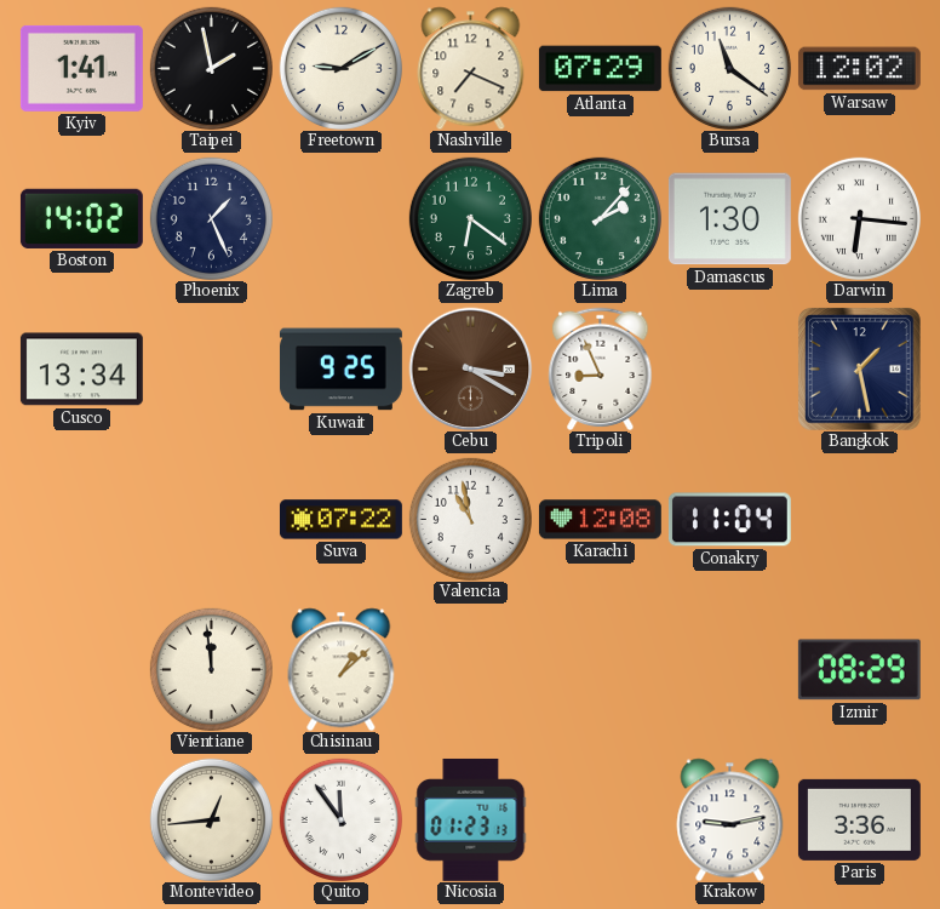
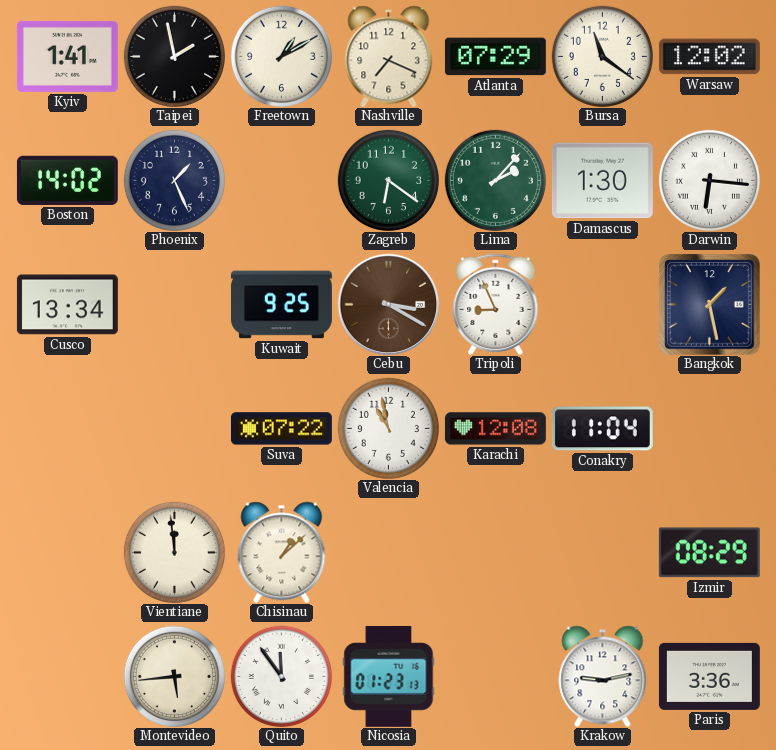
Freetown: 9:10 -> 1:10
Montevideo: 12:44 -> 5:44
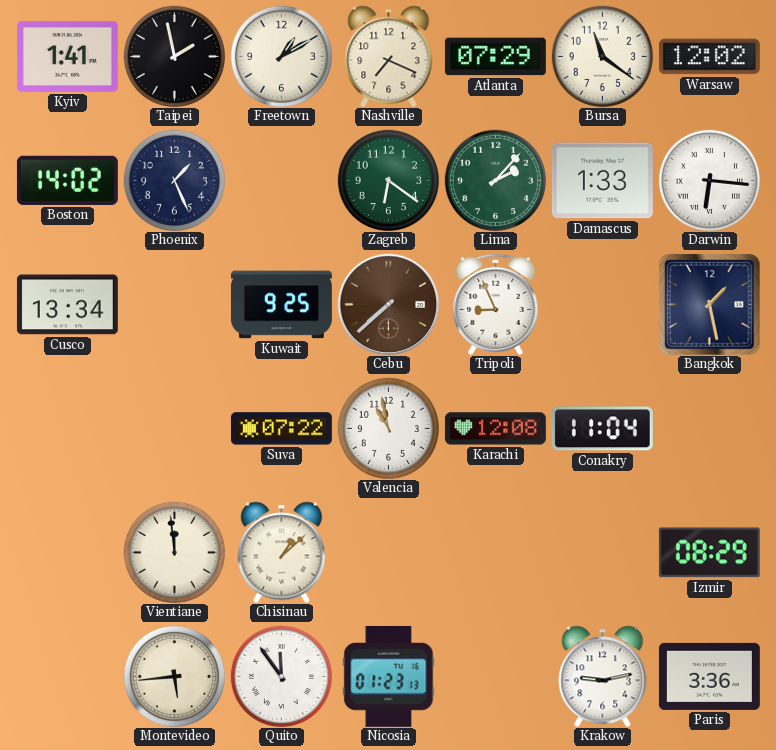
Damascus: 1:30 -> 1:33
Cebu: 3:20 -> 7:38
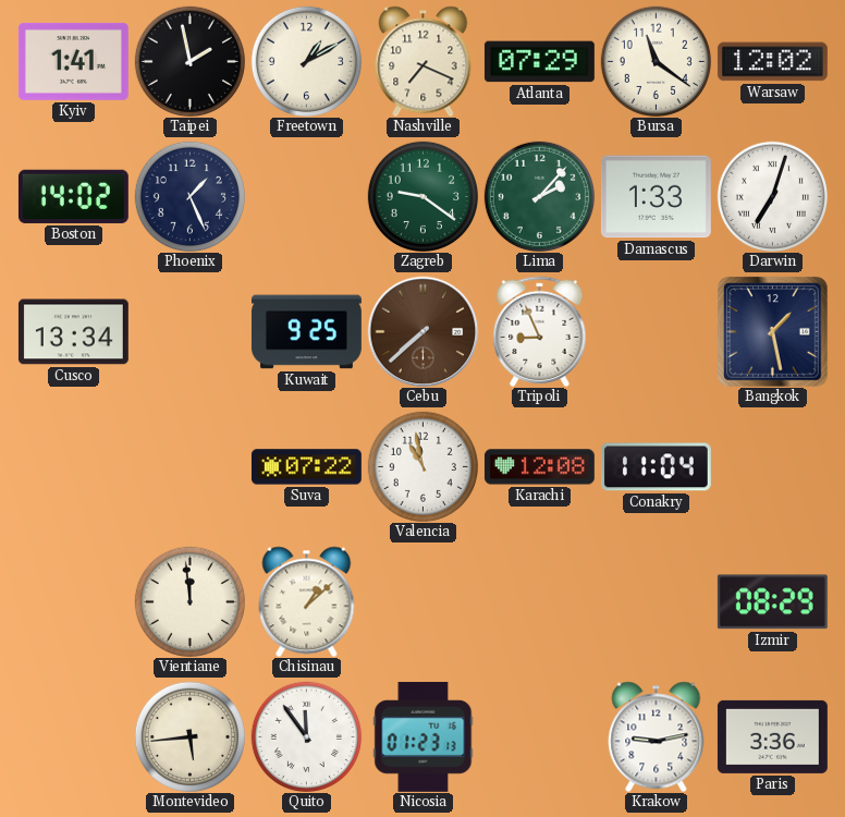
Zagreb: 6:21 -> 9:21
Darwin: 6:16 -> 7:03
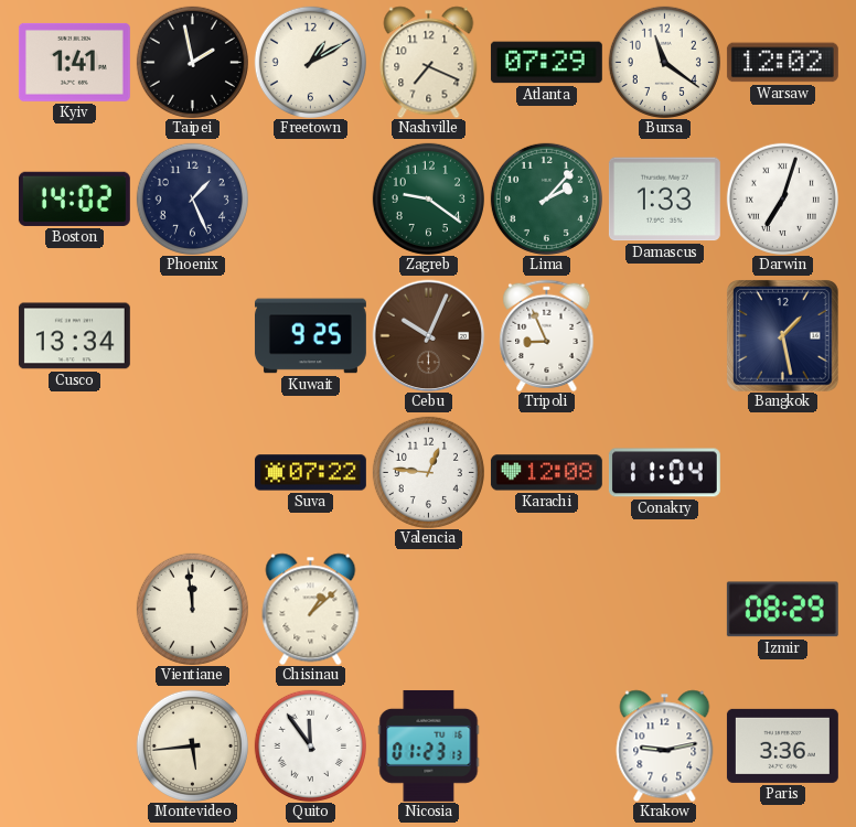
Cebu: 7:38 -> 10:04
Valencia: 10:58 -> 12:46
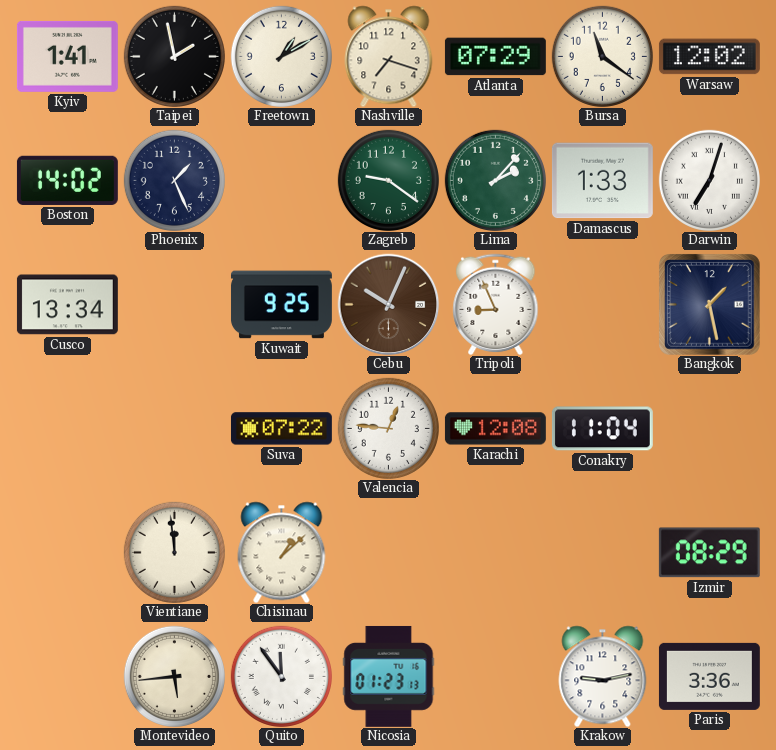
Nashville: 7:19 -> 7:18
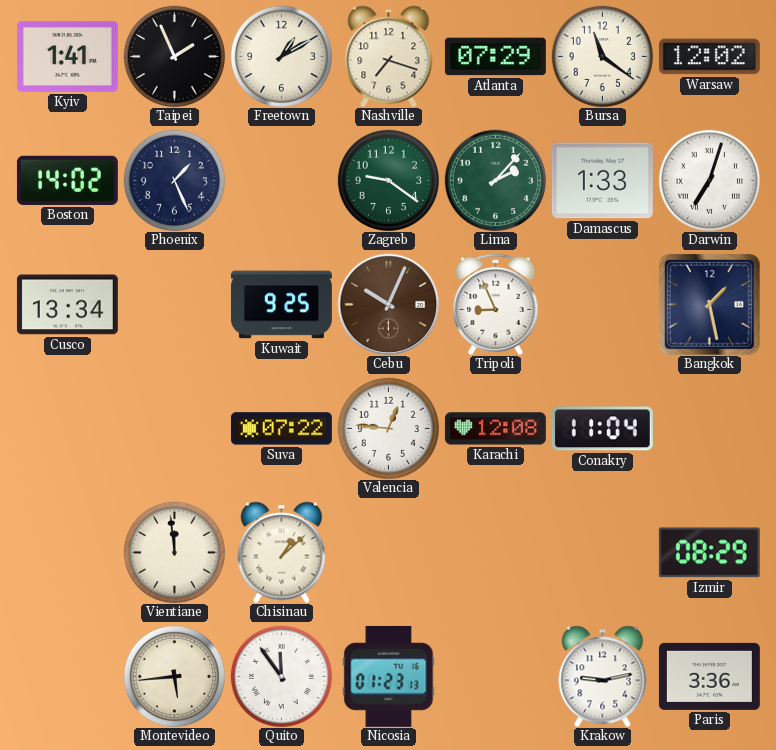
Taipei: 1:58 -> 1:56
